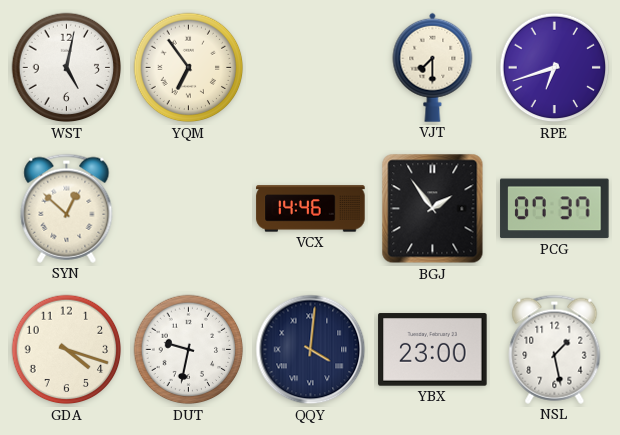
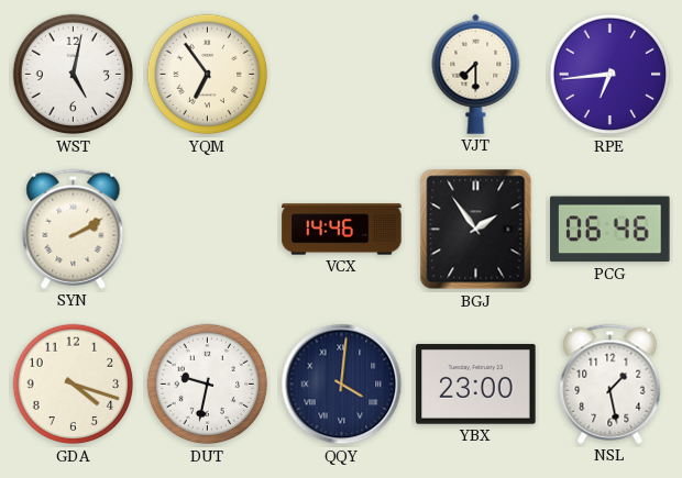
RPE: 6:42 -> 6:44
SYN: 12:52 -> 2:10
PCG: 07:37 -> 06:46
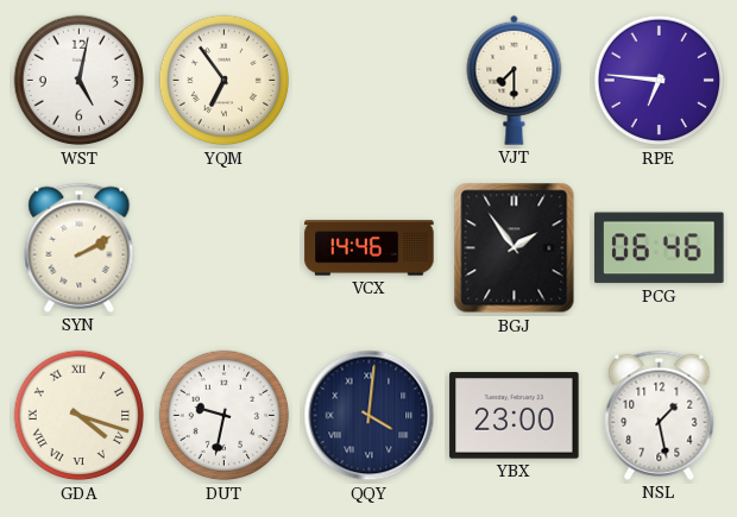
RPE: 6:44 -> 6:46
GDA numerals: Arabic -> Roman
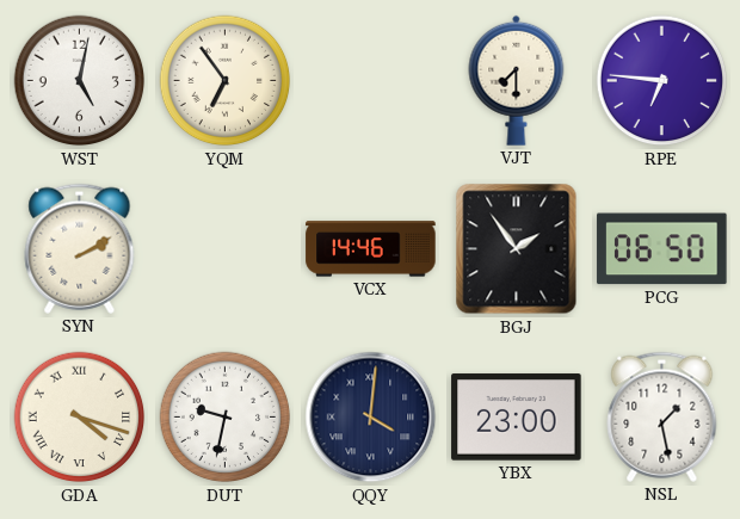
PCG: 06:46 -> 06:50
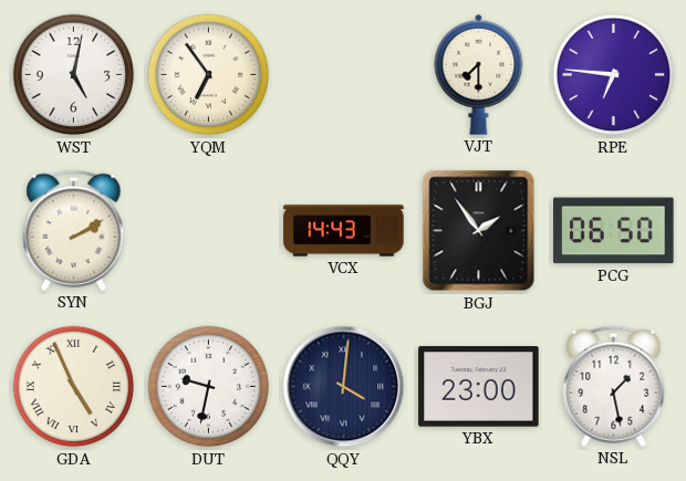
VCX: 14:46 -> 14:43
GDA: 4:18 -> 4:56
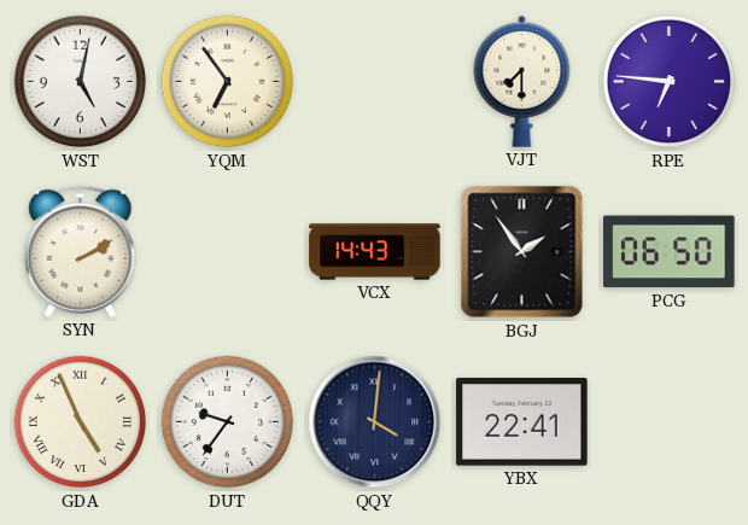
DUT: 9:32 -> 9:36
YBX: 23:00 -> 22:41
NSL: 1:28 -> none
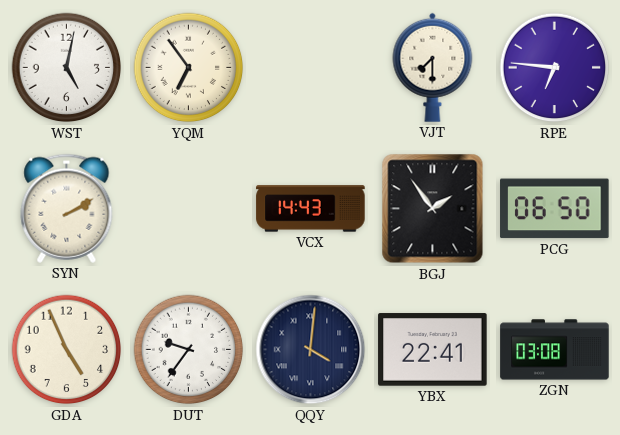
GDA numerals: Roman -> Arabic
ZGN: none -> 03:08
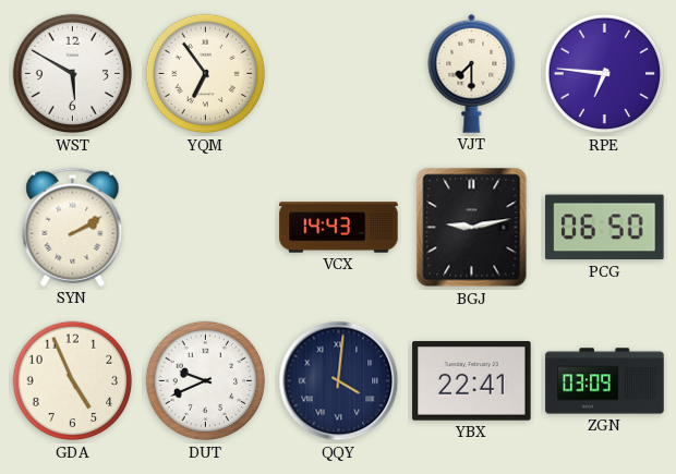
WST: 5:02 -> 5:50
BGJ: 1:54 -> 9:13
DUT: 9:36 -> 9:41
ZGN: 03:08 -> 03:09
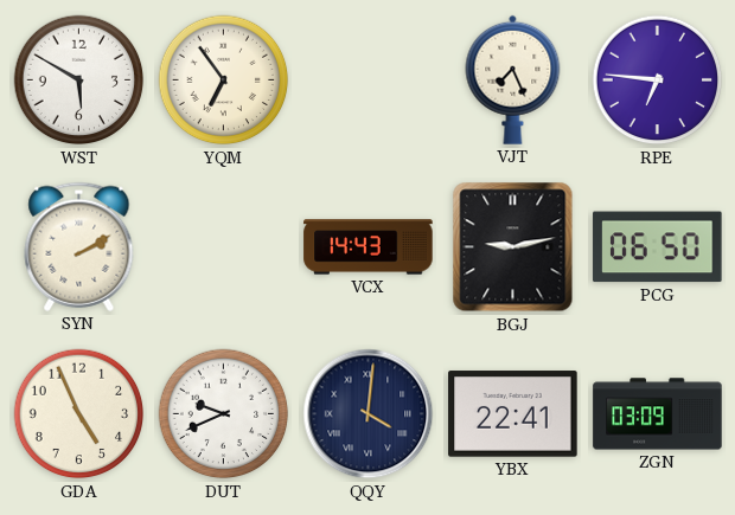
VJT: 7:30 -> 7:26
